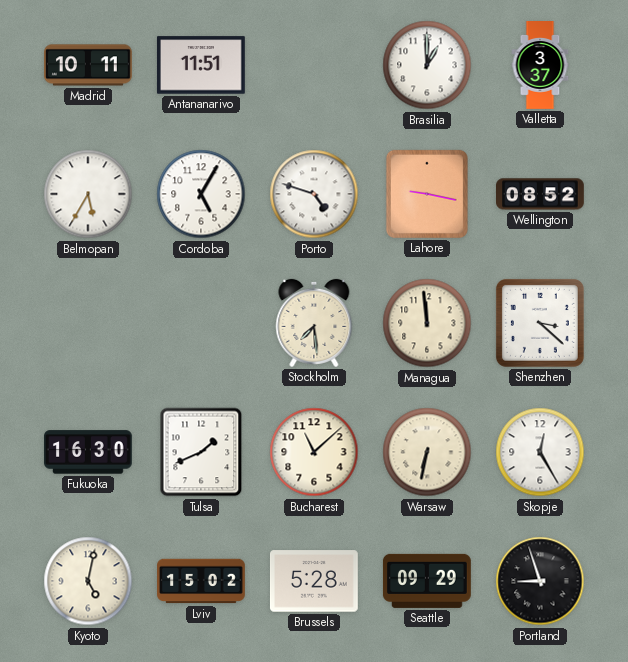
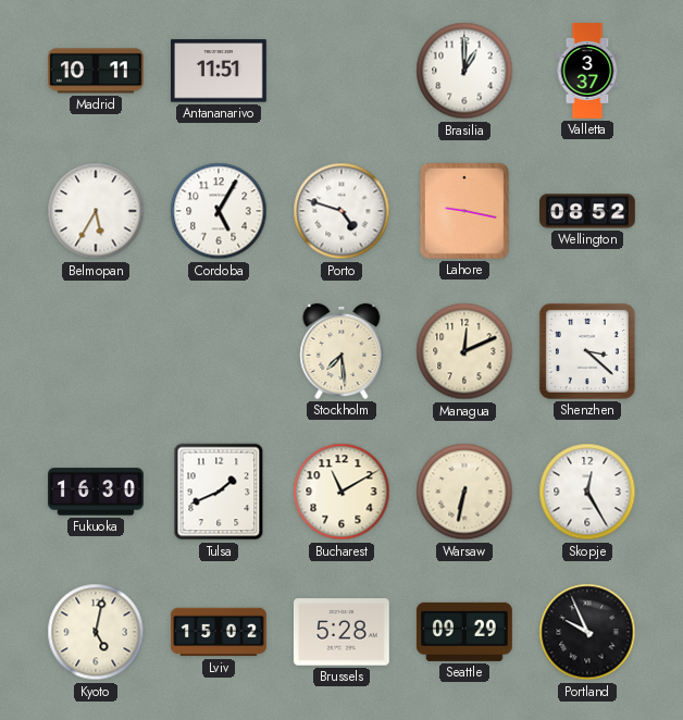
Managua: 11:59 -> 12:11
Bucharest: 11:08 -> 11:10
Portland: 8:57 -> 9:56
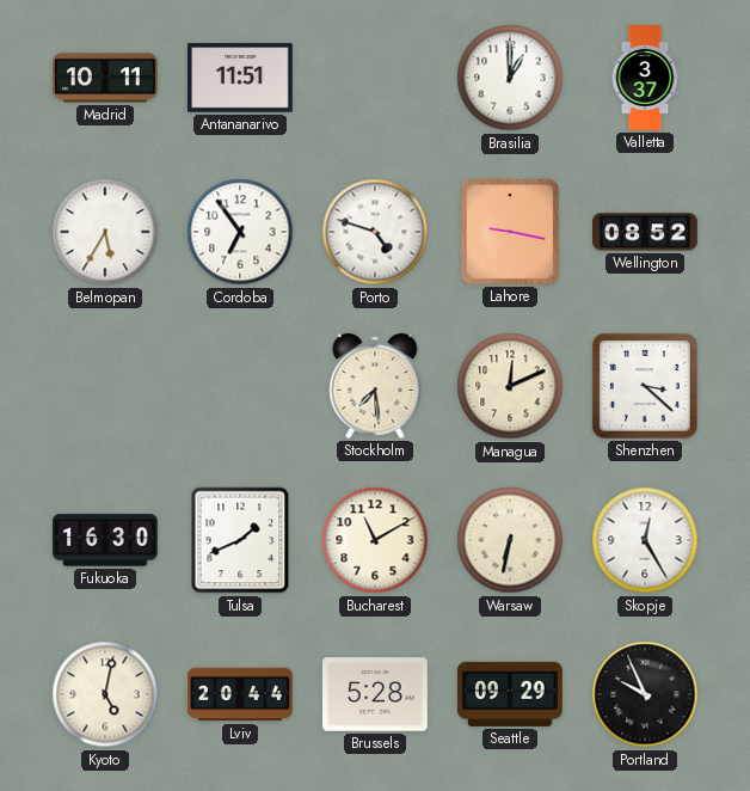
Cordoba: 5:05 -> 6:54
Lviv: 15:02 -> 20:44
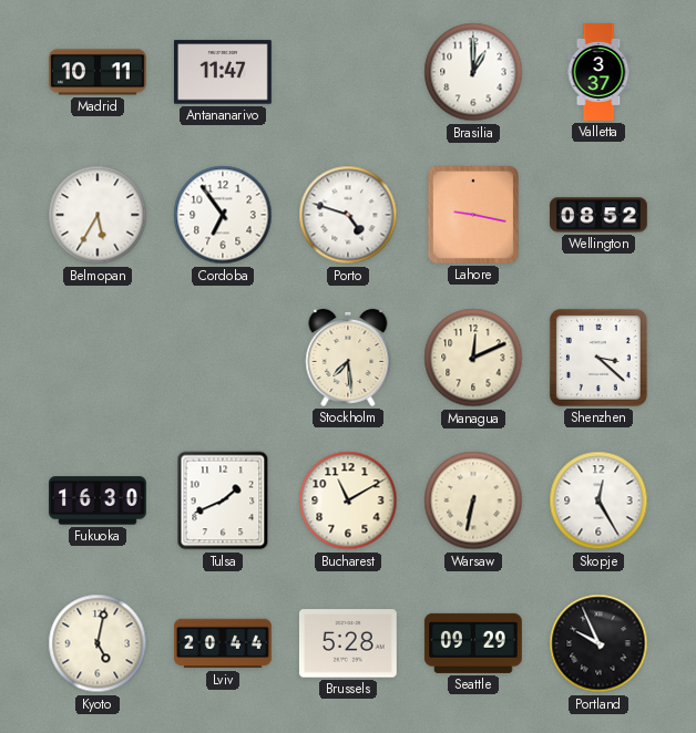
Antananarivo: 11:51 -> 11:47
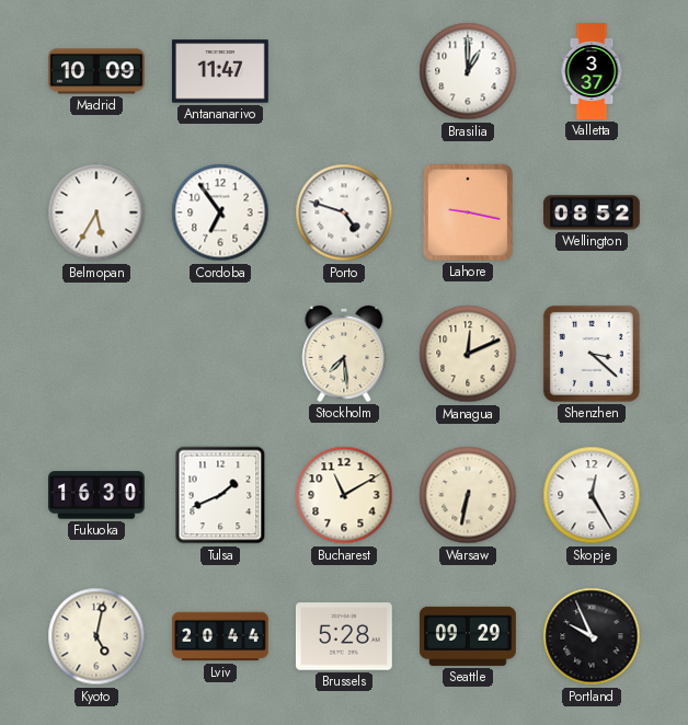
Madrid: 10:11 -> 10:09
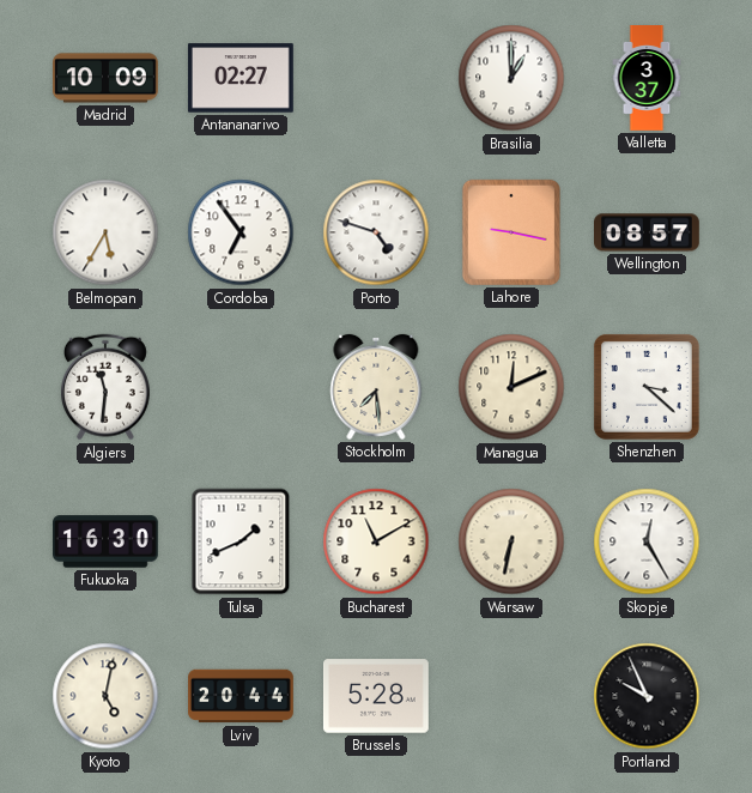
Antananarivo: 11:47 -> 02:27
Wellington: 08:52 -> 08:57
Algiers: none -> 11:31
Seattle: 09:29 -> none
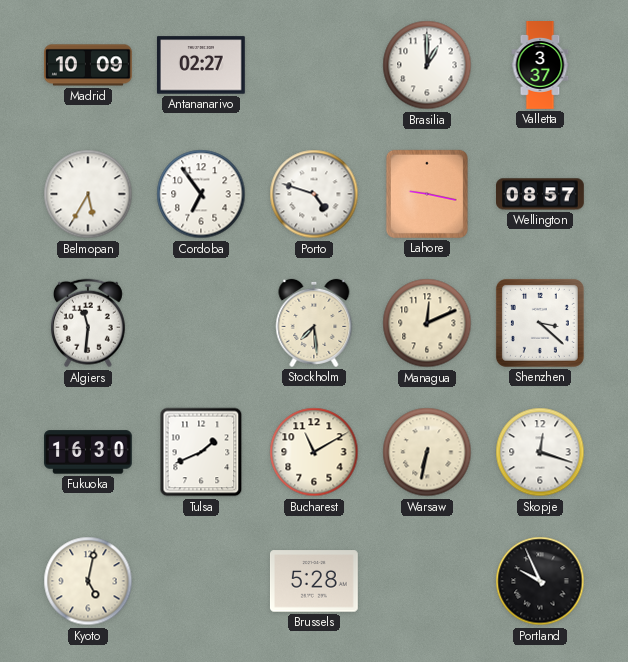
Skopje: 12:25 -> 12:18
Lviv: 20:44 -> none
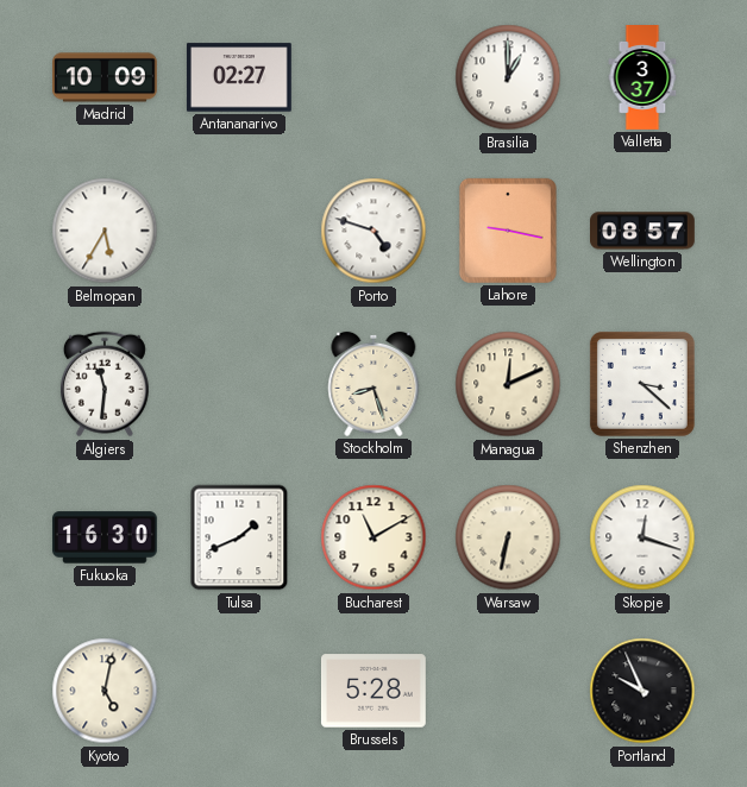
Cordoba: 6:54 -> none
Stockholm: 7:29 -> 8:27
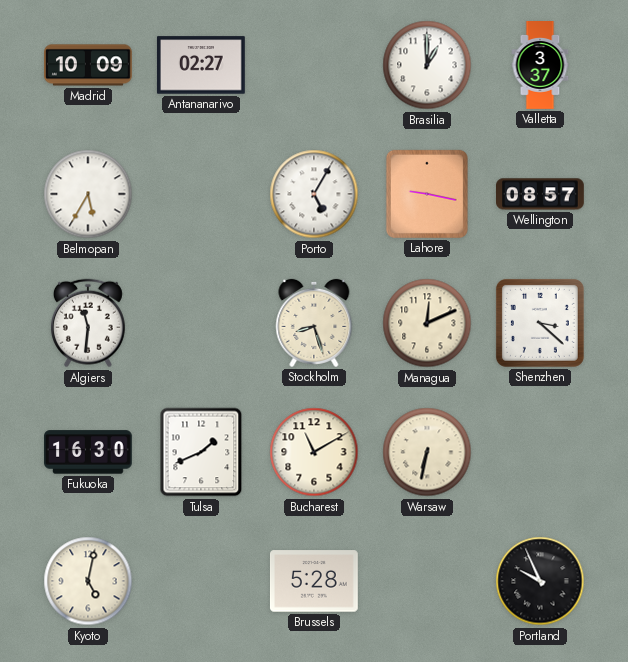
Porto: 4:48 -> 5:05
Skopje: 12:18 -> none
